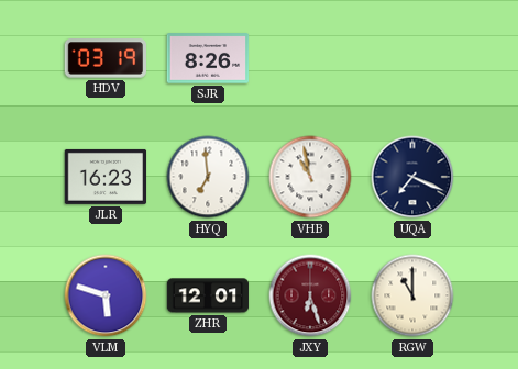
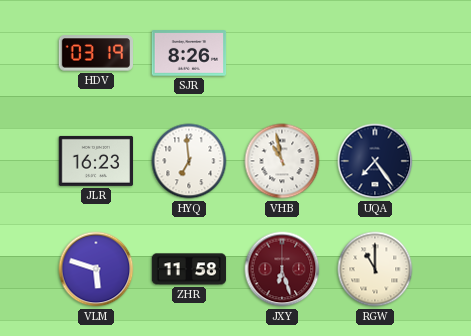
UQA: 7:19 -> 7:24
ZHR: 12:01 -> 11:58
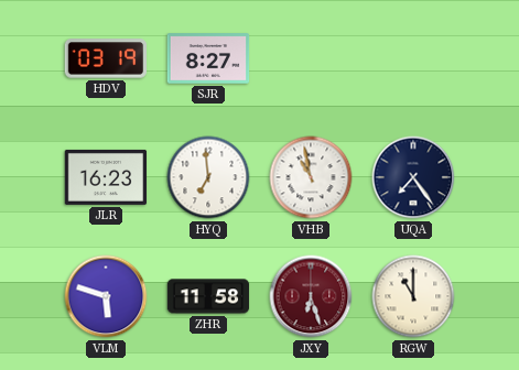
SJR: 8:26 -> 8:27
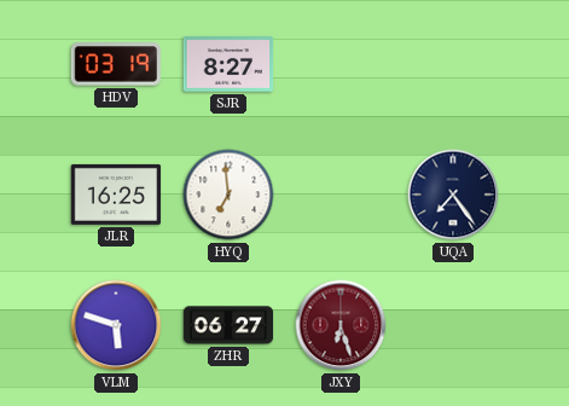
JLR: 16:23 -> 16:25
VHB: 10:58 -> none
ZHR: 11:58 -> 06:27
RGW: 11:00 -> none
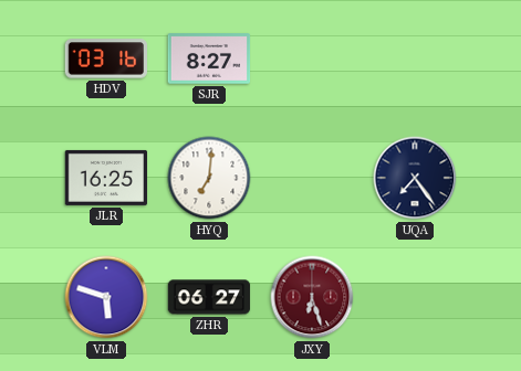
HDV: 03:19 -> 03:16
HYQ: 6:59 -> 7:01
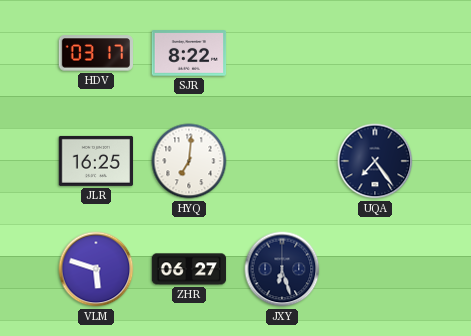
HDV: 03:16 -> 03:17
SJR: 8:27 -> 8:22
JXY dial: burgundy -> navy
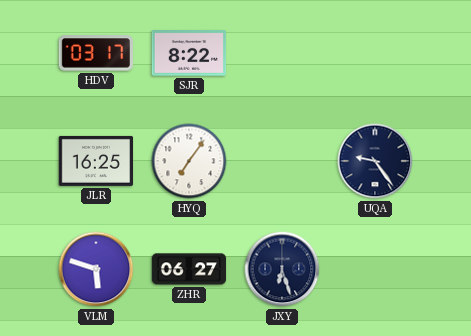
HYQ: 7:01 -> 7:06
UQA: 7:24 -> 9:24
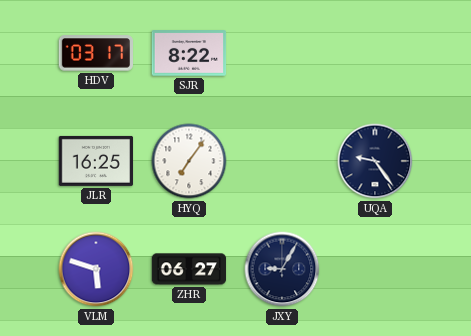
JXY: 6:27 -> 9:05
